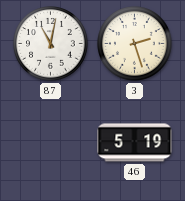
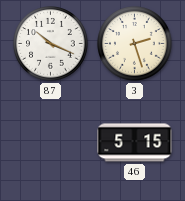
87: 11:02 -> 10:19
46: 5:19 -> 5:15
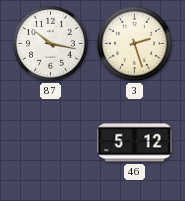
87: 10:19 -> 10:17
46: 5:15 -> 5:12
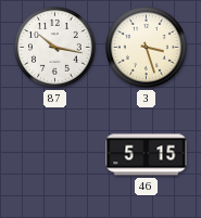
3: 2:27 -> 3:27
46: 5:12 -> 5:15
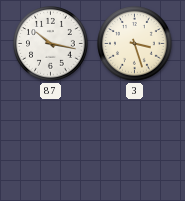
46: 5:15 -> none
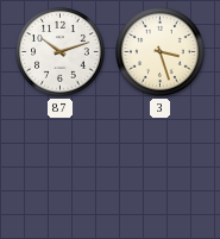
87: 10:17 -> 10:12
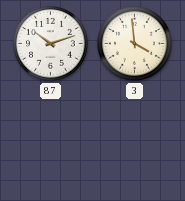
3: 3:27 -> 3:59
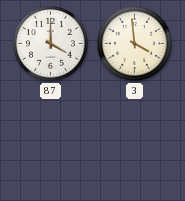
87: 10:12 -> 4:00
